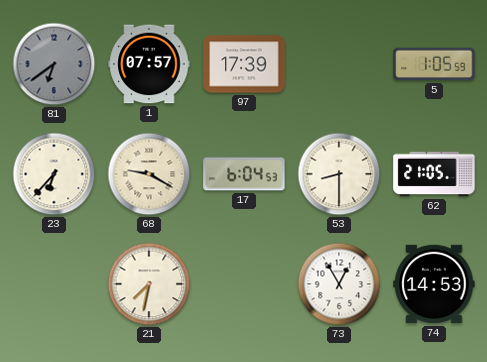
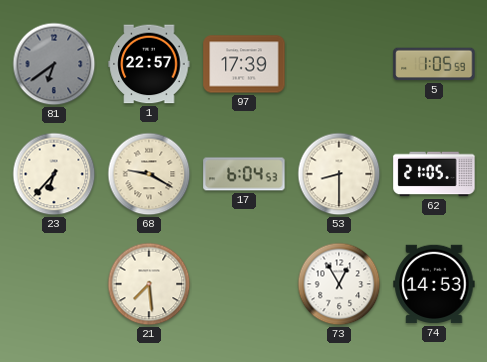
1: 07:57 -> 22:57
21: 7:32 -> 7:29
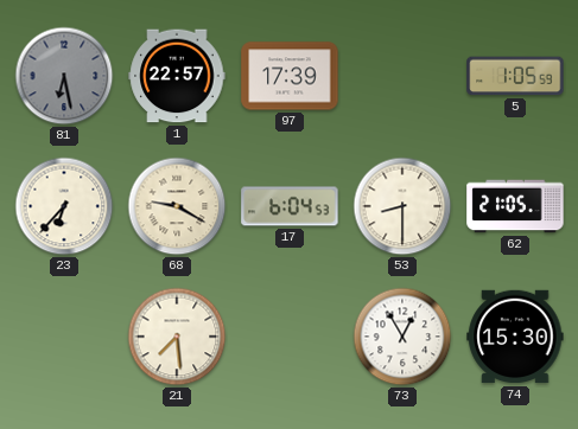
81: 6:39 -> 6:28
74: 14:53 -> 15:30
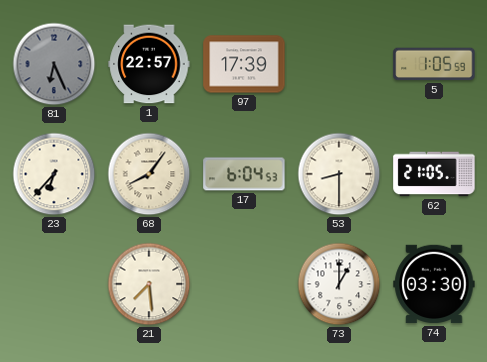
81: 6:28 -> 6:26
68: 9:20 -> 8:06
73: 12:55 -> 1:00
74: 15:30 -> 03:30
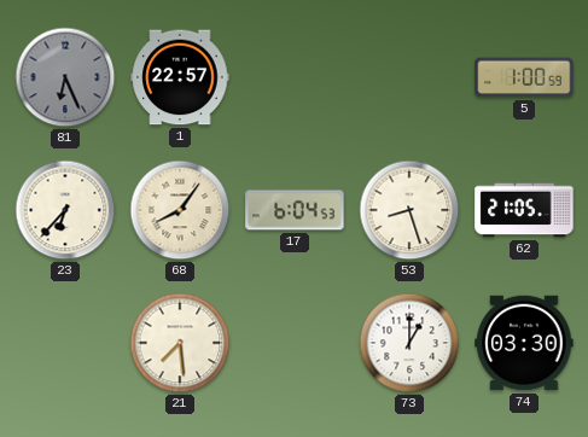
97: 17:39 -> none
5: 1:05 -> 1:00
53: 8:30 -> 8:27
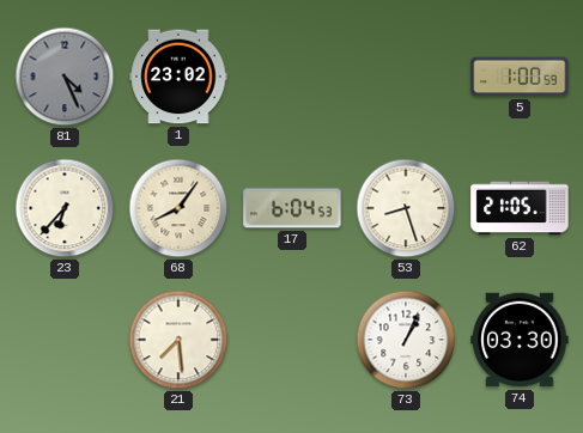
81: 6:26 -> 4:26
1: 22:57 -> 23:02
73: 1:00 -> 1:04
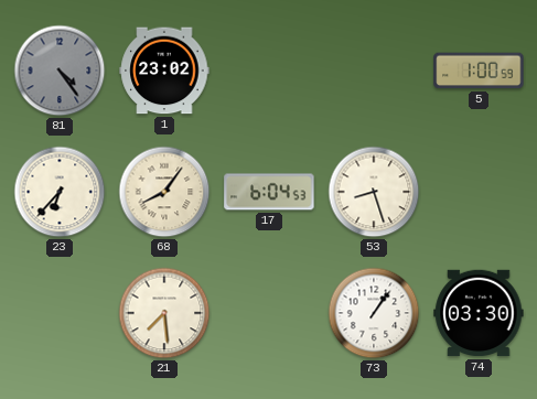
81: 4:26 -> 4:24
62: 21:05 -> none
73: 1:04 -> 1:06
